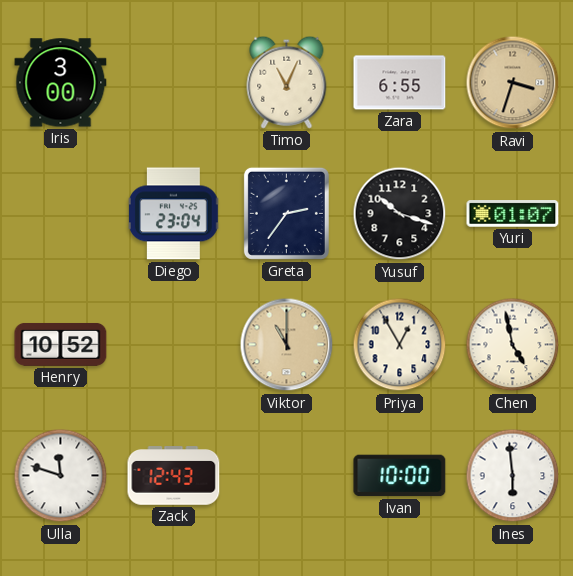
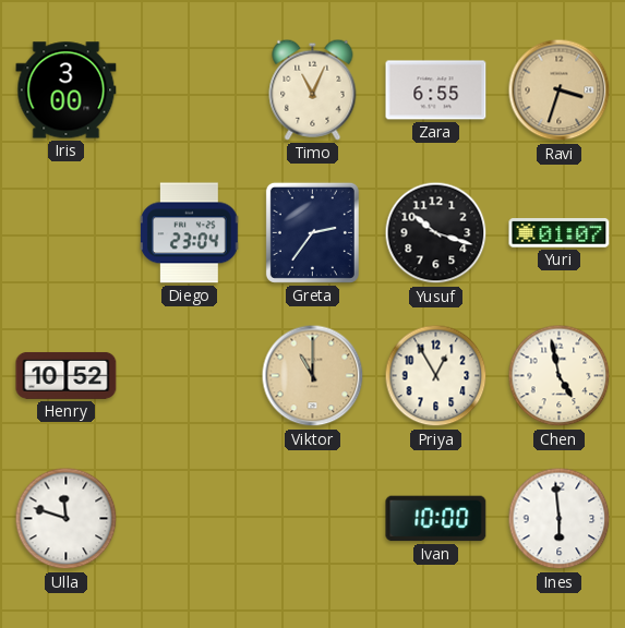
Zack: 12:43 -> none
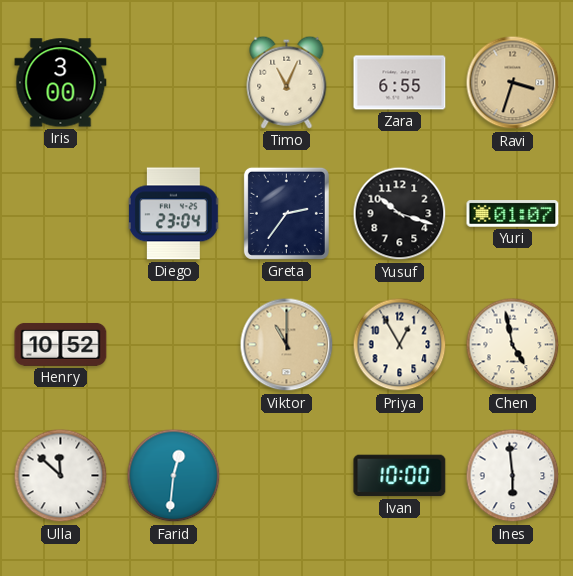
Ulla: 11:48 -> 11:52
Farid: none -> 12:31
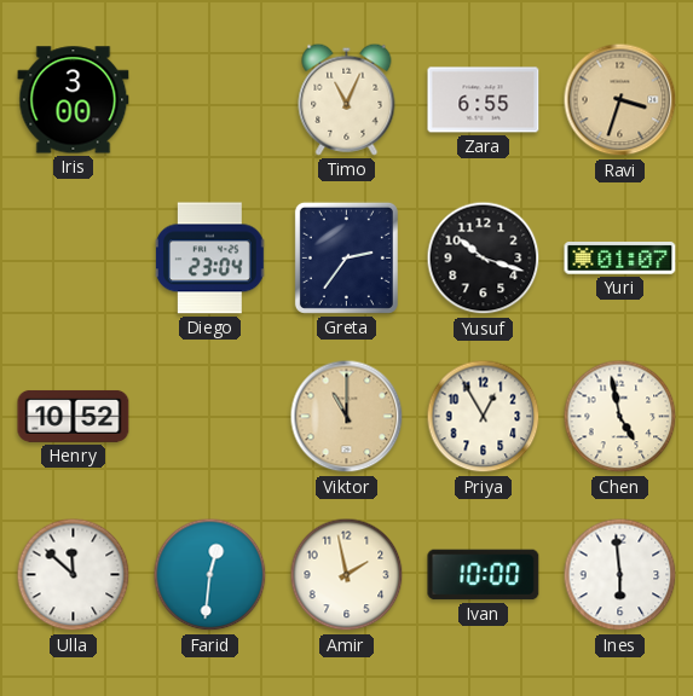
Amir: none -> 1:58
